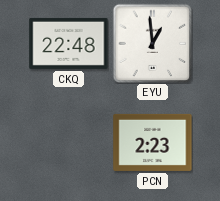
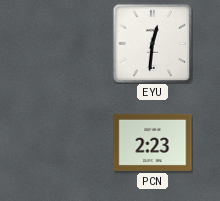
CKQ: 22:48 -> none
EYU: 12:59 -> 12:31
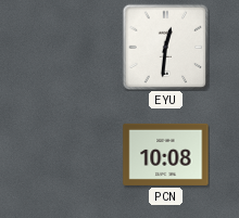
PCN: 2:23 -> 10:08
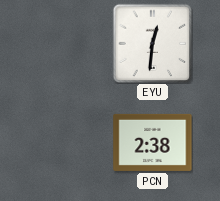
PCN: 10:08 -> 2:38
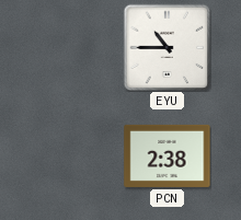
EYU: 12:31 -> 10:45
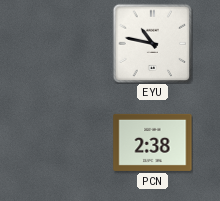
EYU: 10:45 -> 10:47
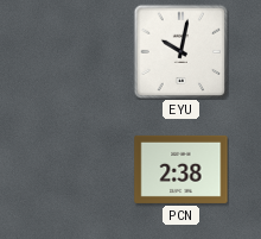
EYU: 10:47 -> 10:02
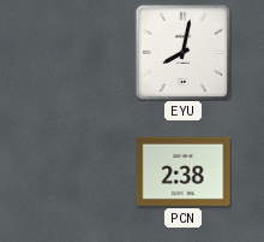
EYU: 10:02 -> 8:02
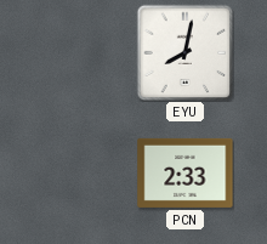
PCN: 2:38 -> 2:33
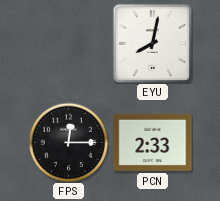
FPS: none -> 12:15
